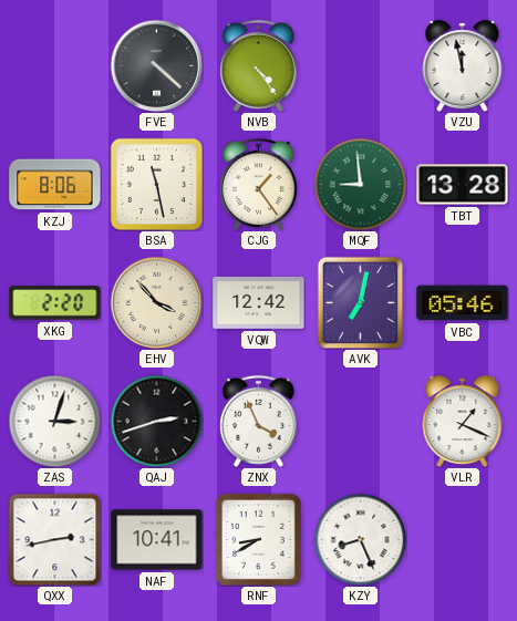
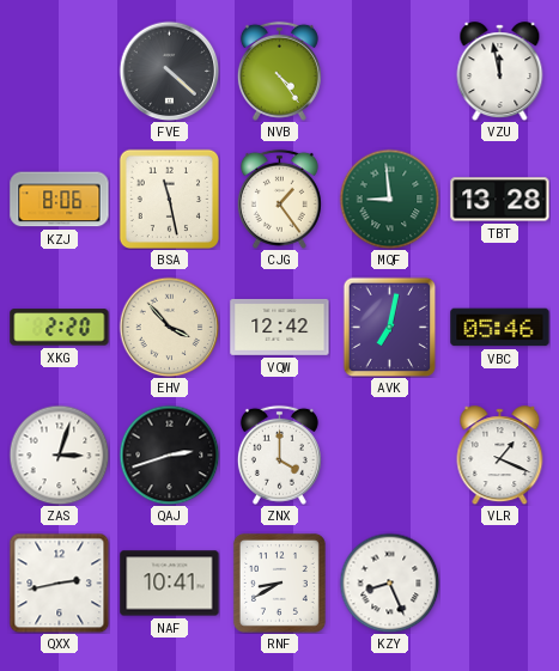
ZNX: 3:56 -> 4:00
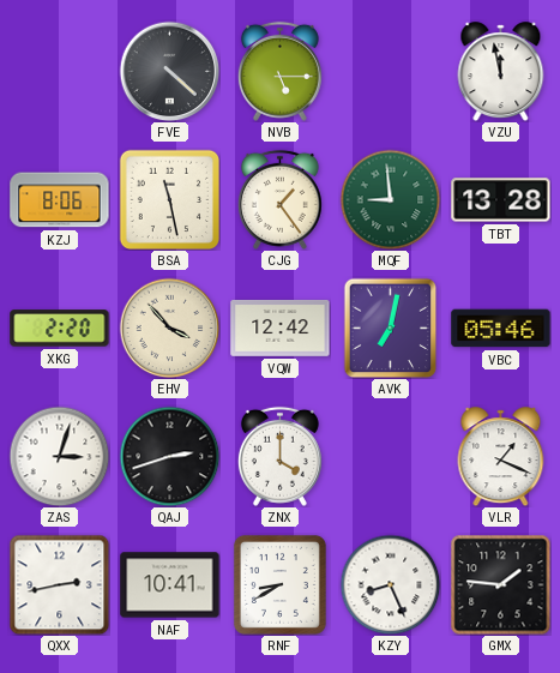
NVB: 4:24 -> 5:15
GMX: none -> 1:46
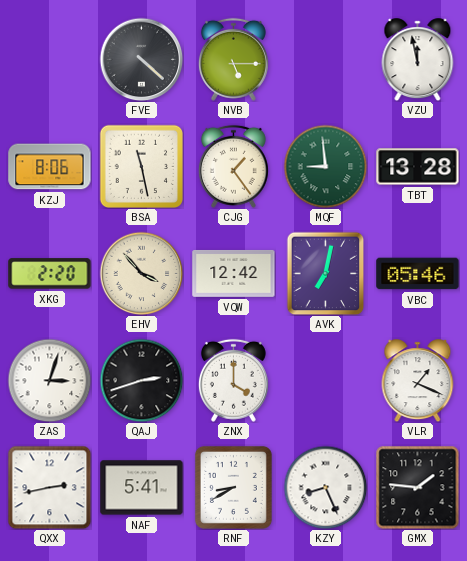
NAF: 10:41 -> 5:41
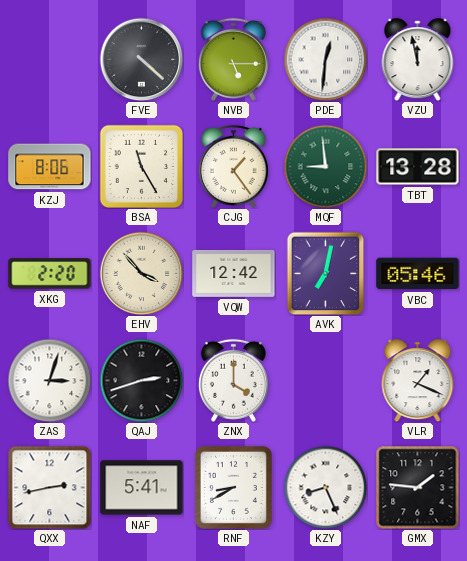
PDE: none -> 12:31
BSA: 11:28 -> 11:25
